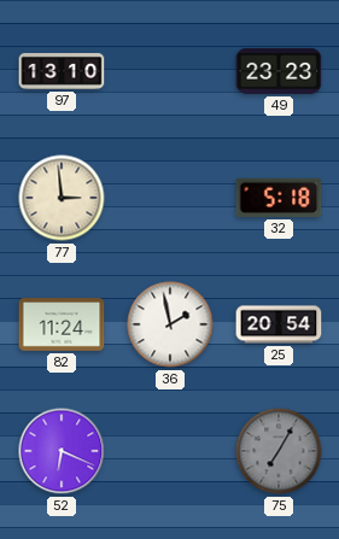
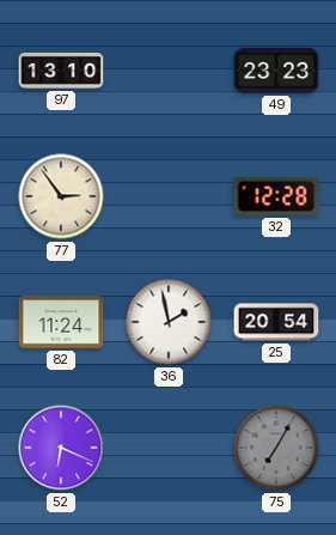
77: 2:59 -> 2:54
32: 5:18 -> 12:28
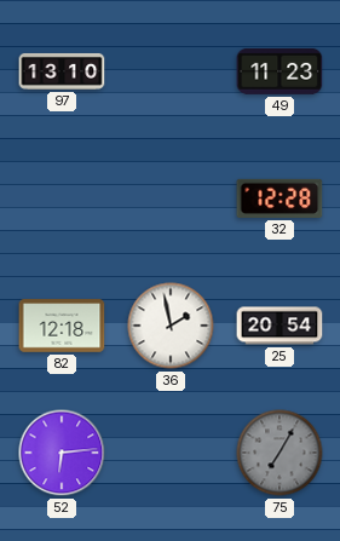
49: 23:23 -> 11:23
77: 2:54 -> none
82: 11:24 -> 12:18
52: 6:19 -> 6:14
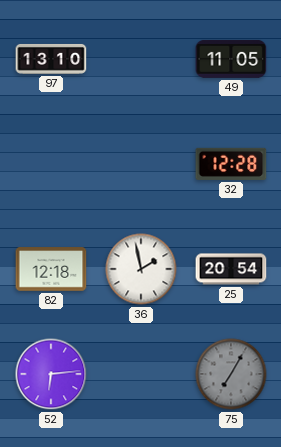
49: 11:23 -> 11:05
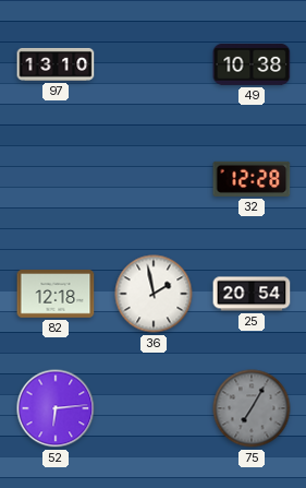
49: 11:05 -> 10:38
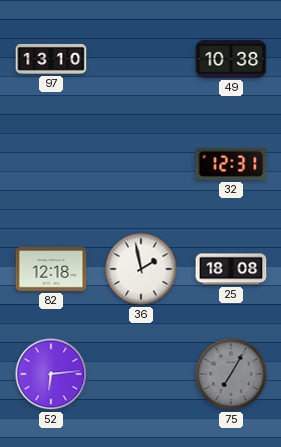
32: 12:28 -> 12:31
25: 20:54 -> 18:08
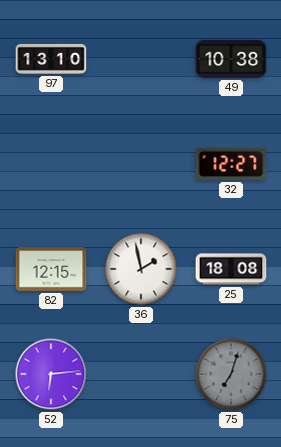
32: 12:31 -> 12:27
82: 12:18 -> 12:15
75: 7:05 -> 7:03
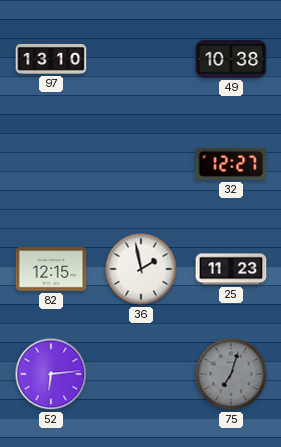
25: 18:08 -> 11:23
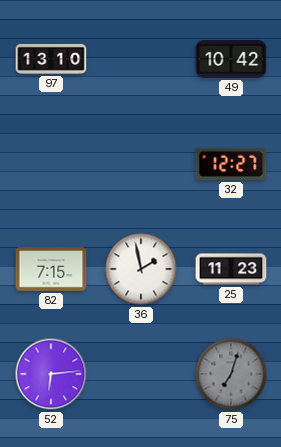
49: 10:38 -> 10:42
82: 12:15 -> 7:15
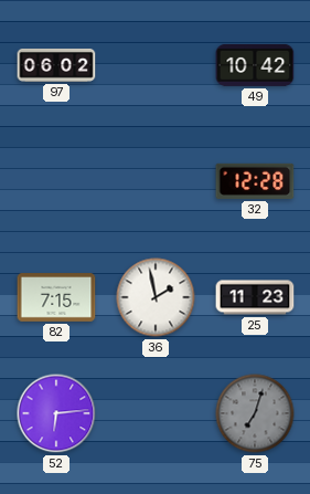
97: 13:10 -> 06:02
32: 12:27 -> 12:28
